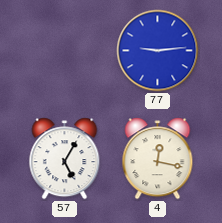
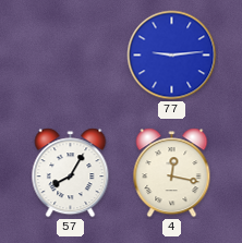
57: 5:05 -> 8:05
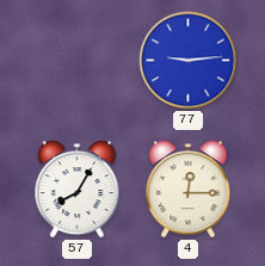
4: 12:17 -> 12:15
